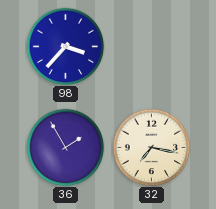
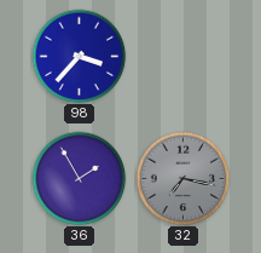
32 dial: cream -> grey
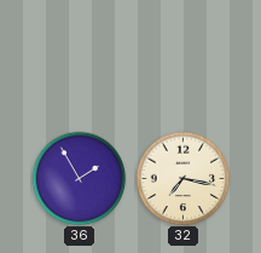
98: 3:37 -> none
32 dial: grey -> cream
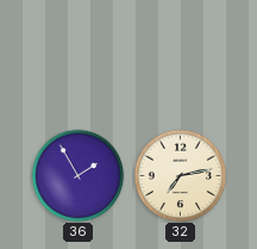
32: 7:17 -> 7:13
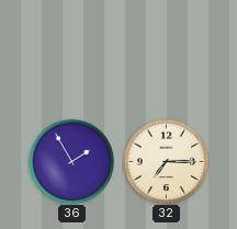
32: 7:13 -> 7:15
